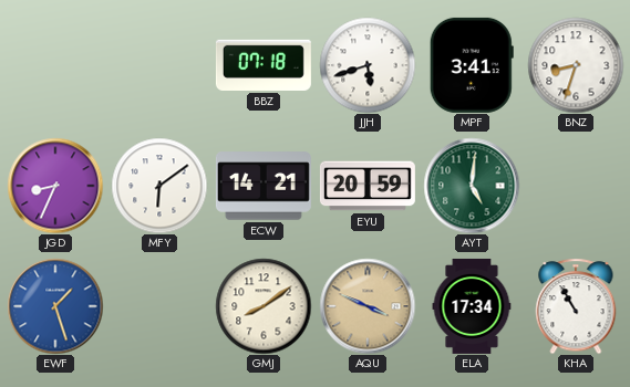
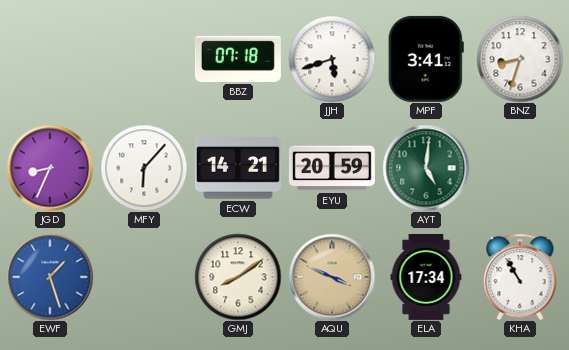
MFY: 6:09 -> 6:07
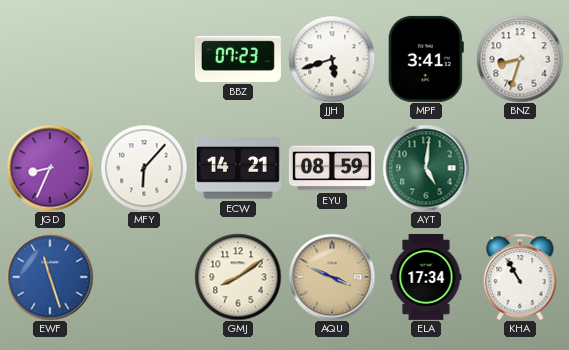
BBZ: 07:18 -> 07:23
EYU: 20:59 -> 08:59
EWF: 1:27 -> 11:27
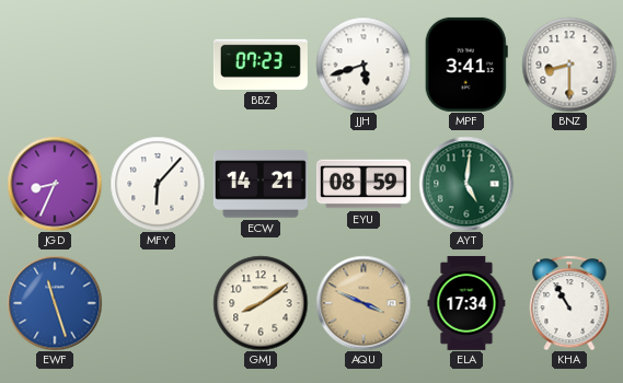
BNZ: 8:33 -> 8:30
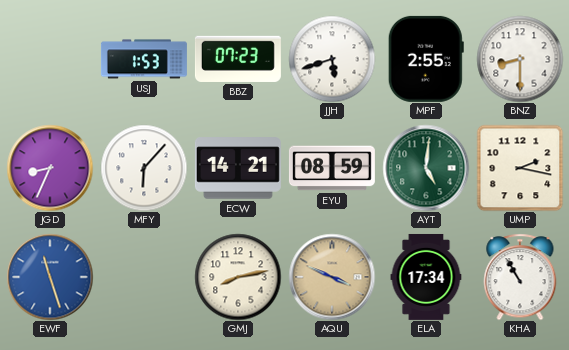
USJ: none -> 1:53
MPF: 3:41 -> 2:55
UMP: none -> 2:17
GMJ: 8:09 -> 8:13
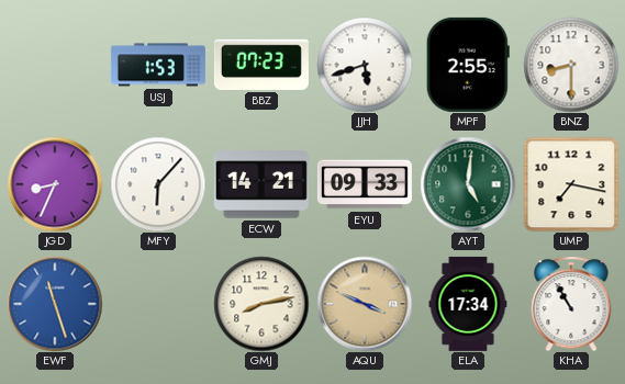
EYU: 08:59 -> 09:33
UMP: 2:17 -> 7:17
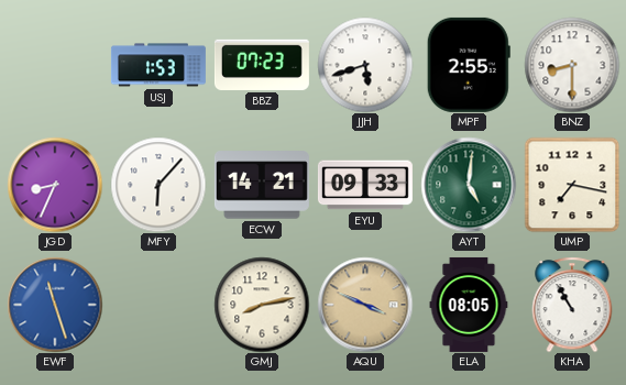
ELA: 17:34 -> 08:05
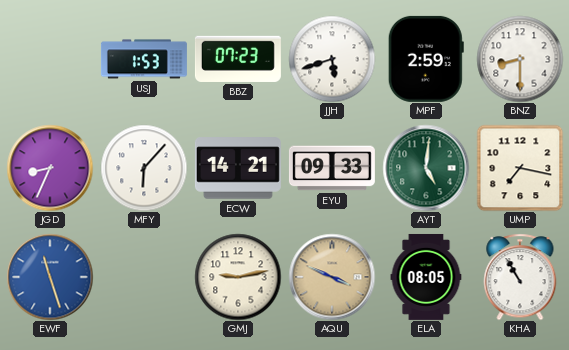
MPF: 2:55 -> 2:59
GMJ: 8:13 -> 9:13
